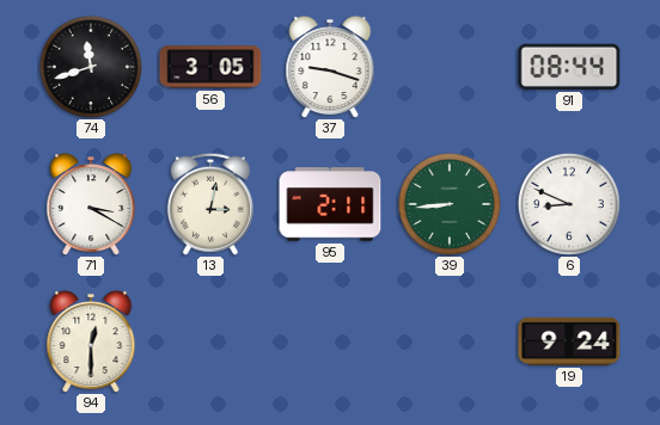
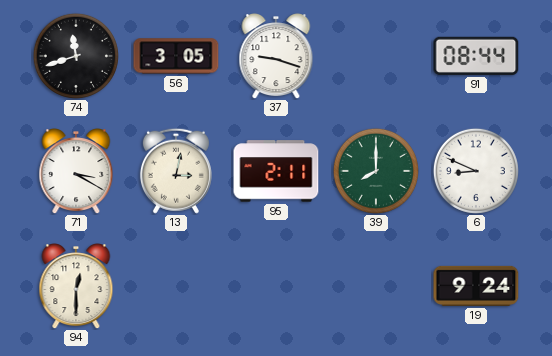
39: 8:44 -> 8:00
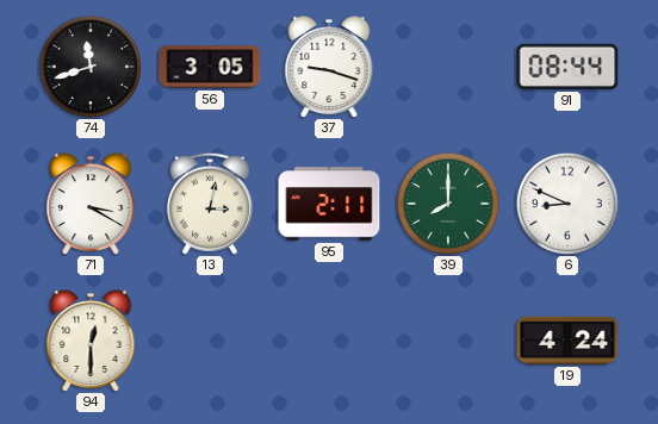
19: 9:24 -> 4:24
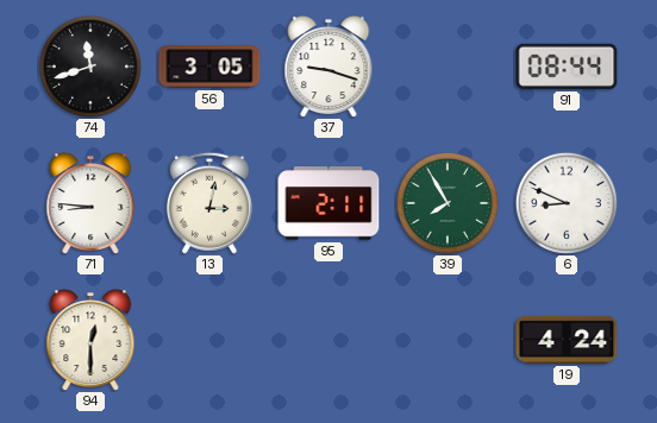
71: 3:20 -> 8:46
39: 8:00 -> 7:55
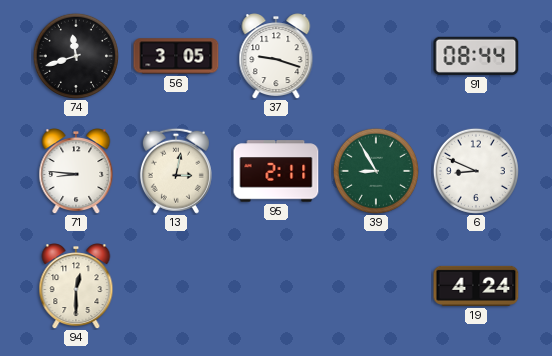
39: 7:55 -> 8:55
